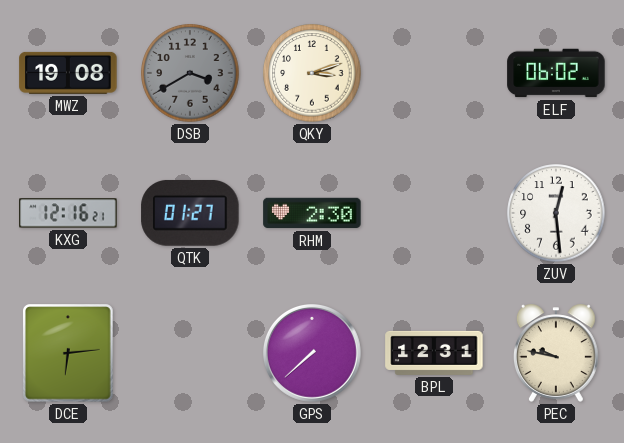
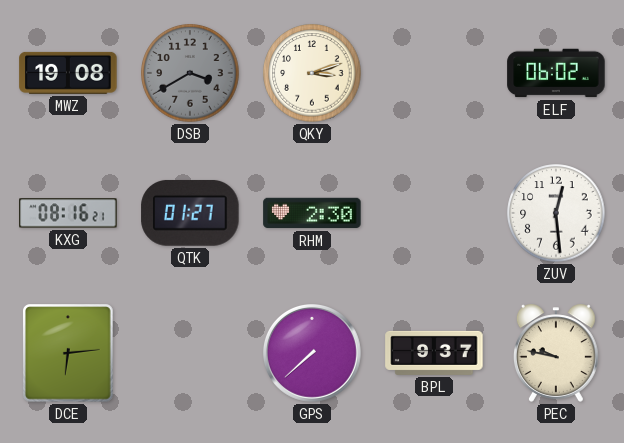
KXG: 12:16 -> 08:16
BPL: 12:31 -> 9:37
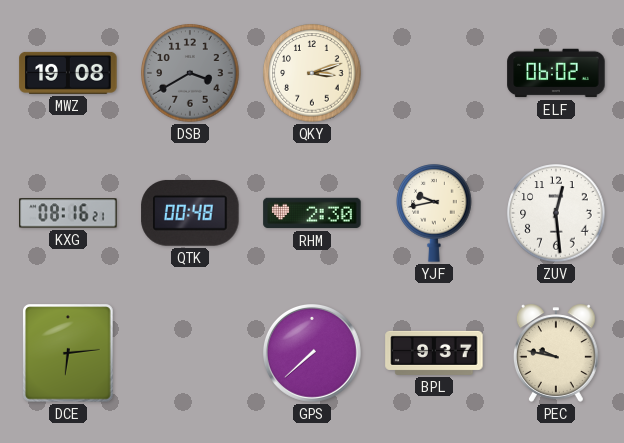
QTK: 01:27 -> 00:48
YJF: none -> 9:43
